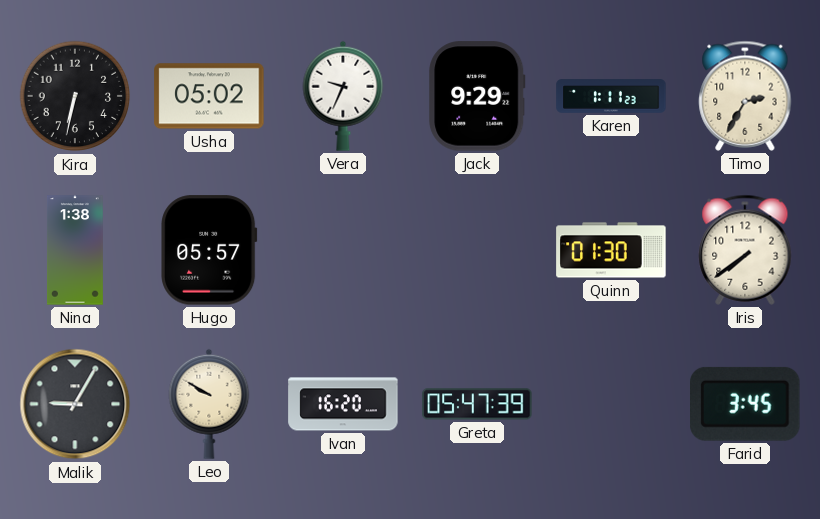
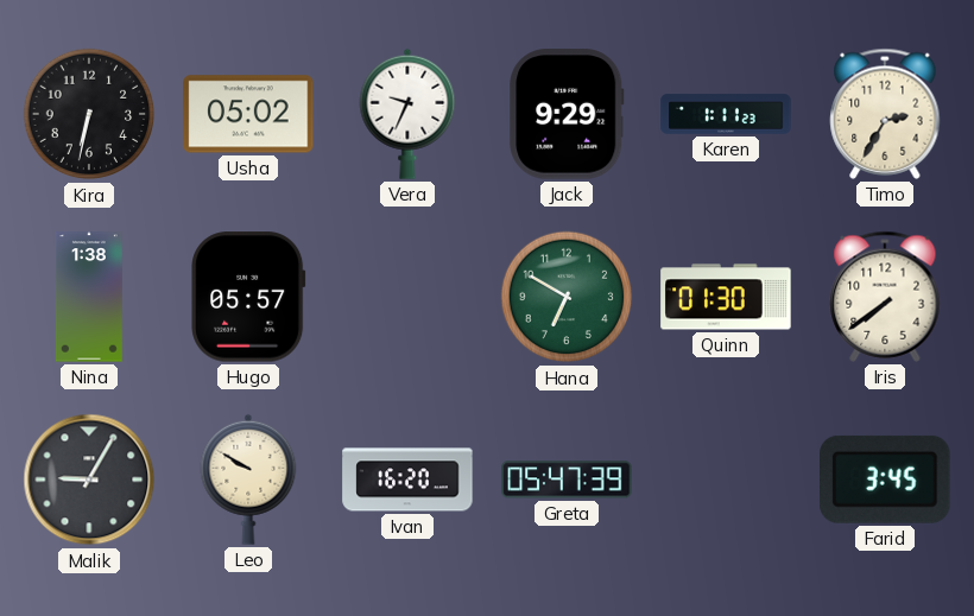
Hana: none -> 6:50
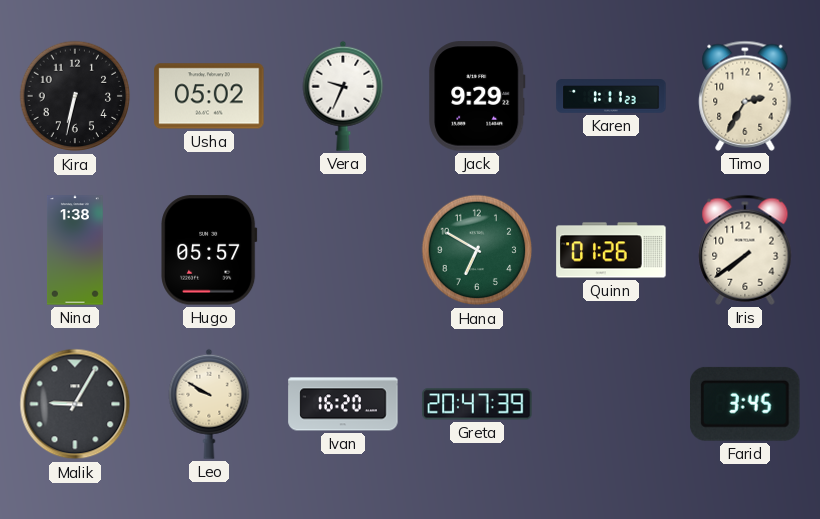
Quinn: 01:30 -> 01:26
Greta: 05:47 -> 20:47
